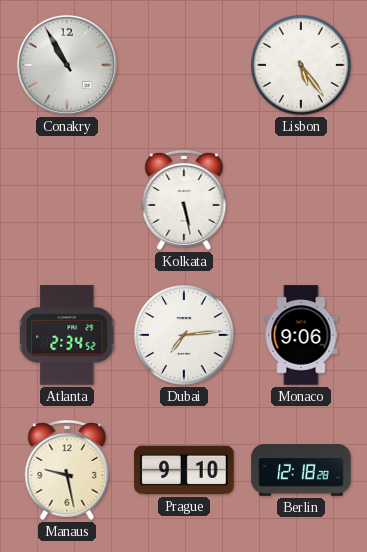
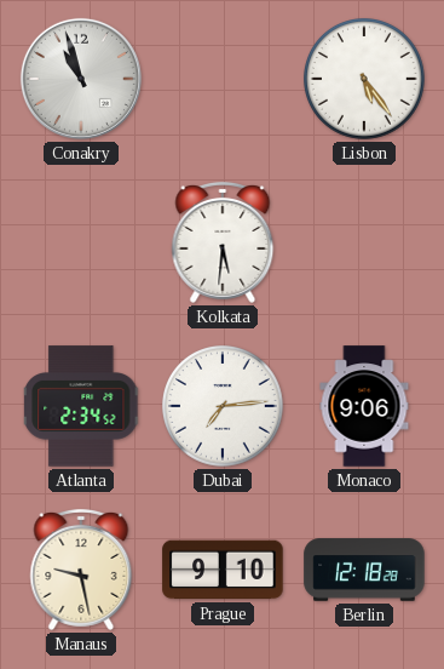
Conakry: 10:55 -> 10:57
Kolkata: 5:28 -> 5:31
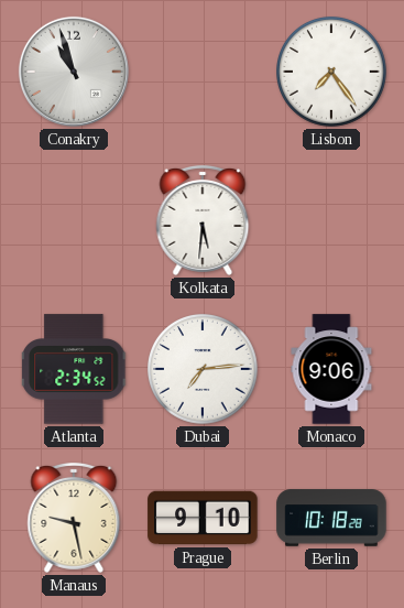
Lisbon: 5:24 -> 7:24
Berlin: 12:18 -> 10:18
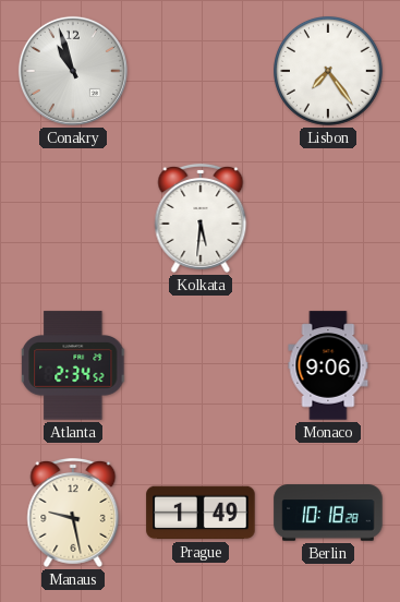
Dubai: 7:14 -> none
Prague: 9:10 -> 1:49
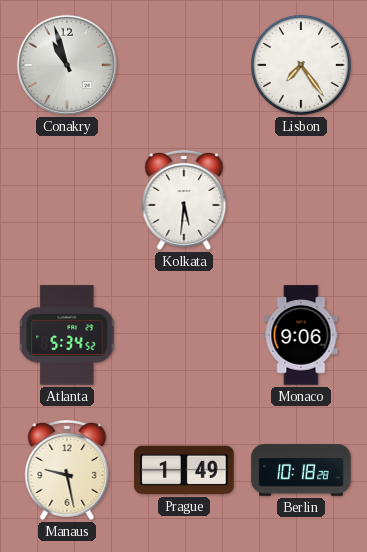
Atlanta: 2:34 -> 5:34
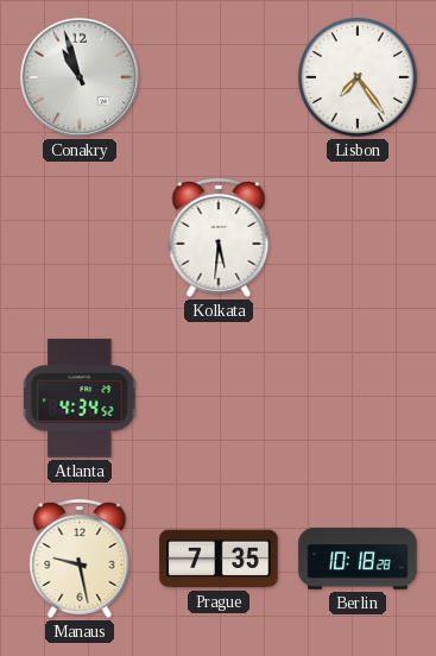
Atlanta: 5:34 -> 4:34
Monaco: 9:06 -> none
Prague: 1:49 -> 7:35
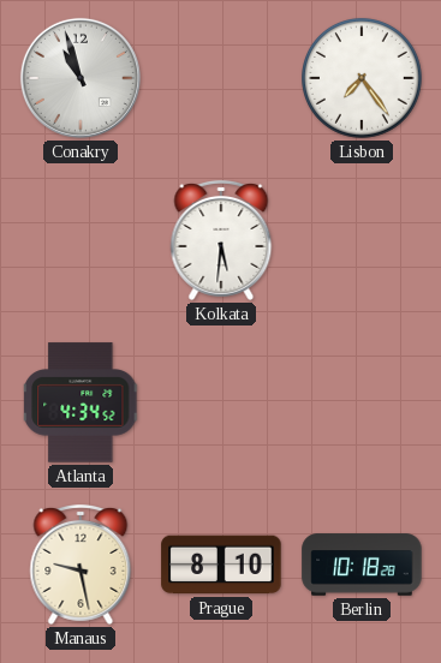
Prague: 7:35 -> 8:10
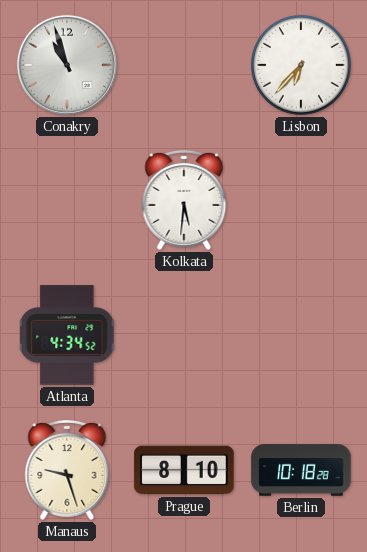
Lisbon: 7:24 -> 6:37
Manaus: 9:28 -> 9:27
